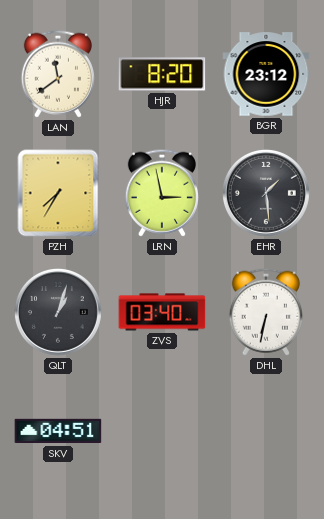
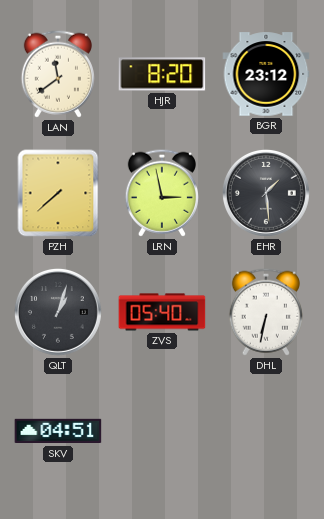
PZH: 7:35 -> 7:38
ZVS: 03:40 -> 05:40
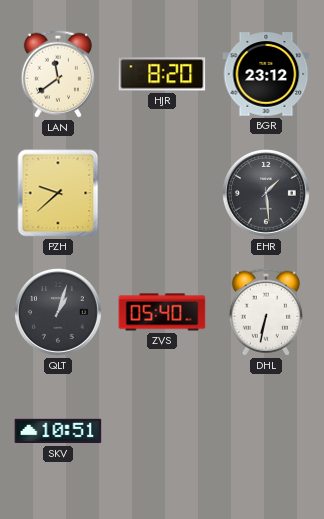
PZH: 7:38 -> 9:38
LRN: 2:58 -> none
SKV: 04:51 -> 10:51
